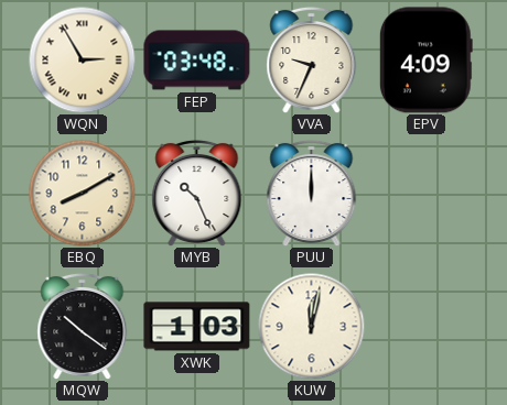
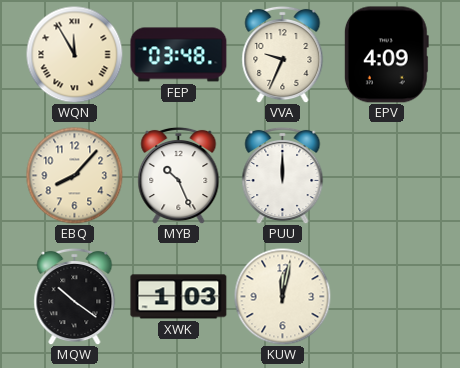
WQN: 2:55 -> 11:55
EBQ: 8:10 -> 8:07
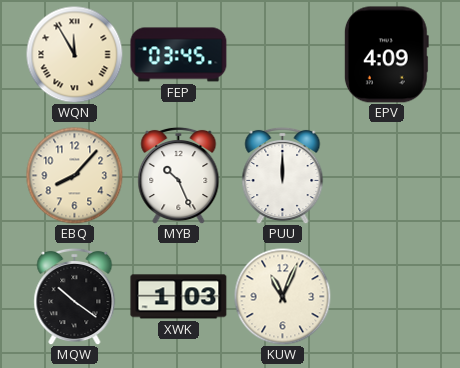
FEP: 03:48 -> 03:45
VVA: 9:34 -> none
KUW: 12:02 -> 11:04
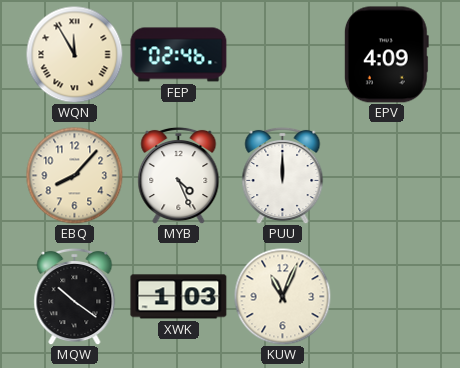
FEP: 03:45 -> 02:46
MYB: 10:26 -> 4:26
